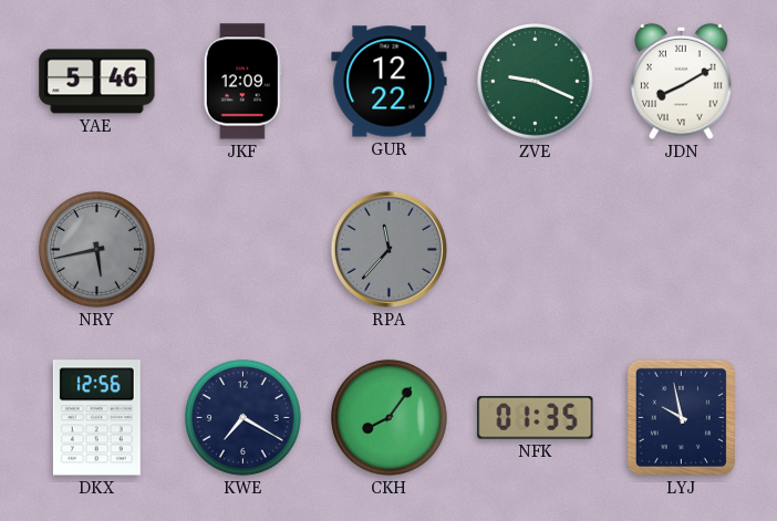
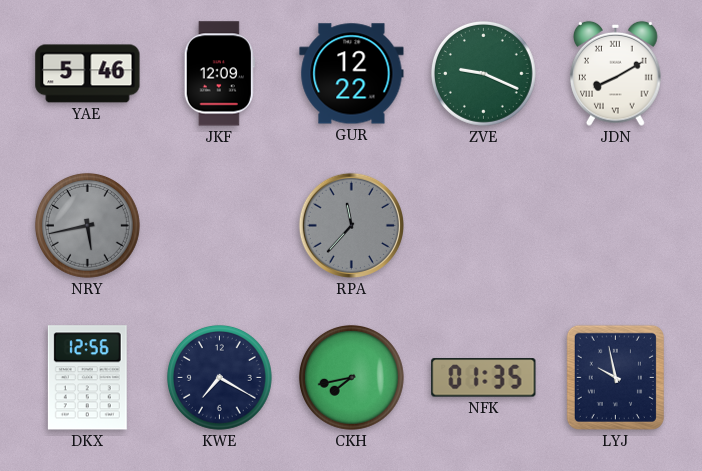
CKH: 8:06 -> 7:43
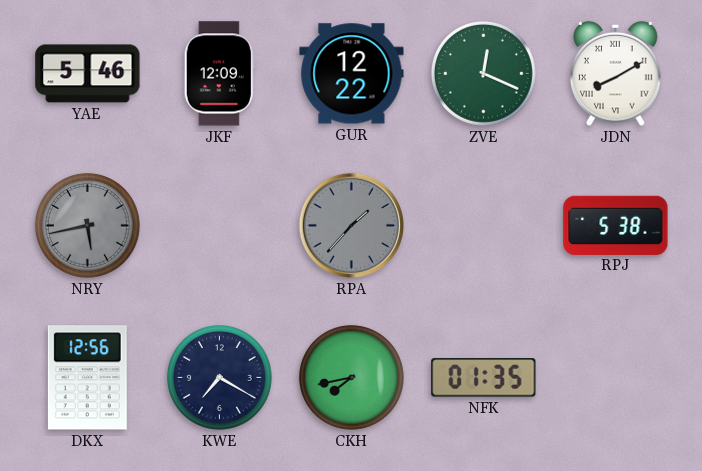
ZVE: 9:19 -> 12:19
RPA: 11:37 -> 1:37
RPJ: none -> 5:38
LYJ: 9:58 -> none
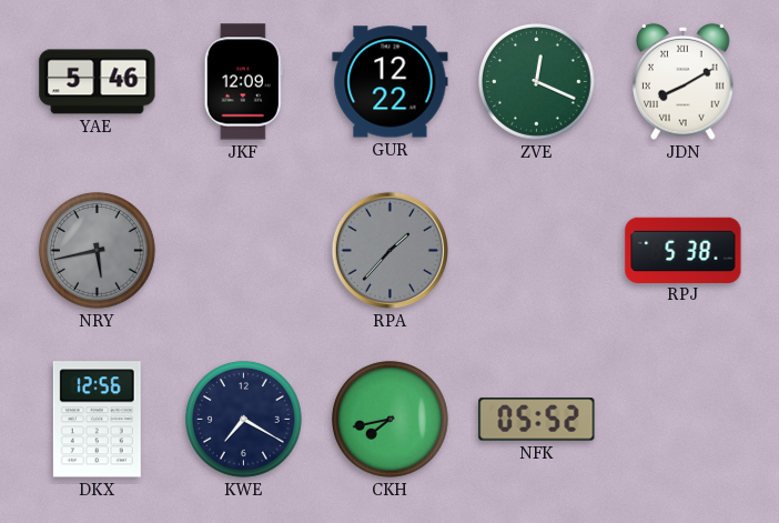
NFK: 01:35 -> 05:52
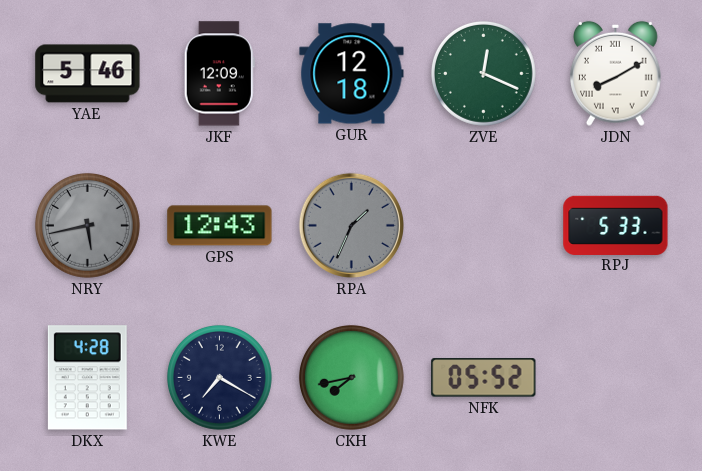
GUR: 12:22 -> 12:18
GPS: none -> 12:43
RPA: 1:37 -> 1:34
RPJ: 5:38 -> 5:33
DKX: 12:56 -> 4:28
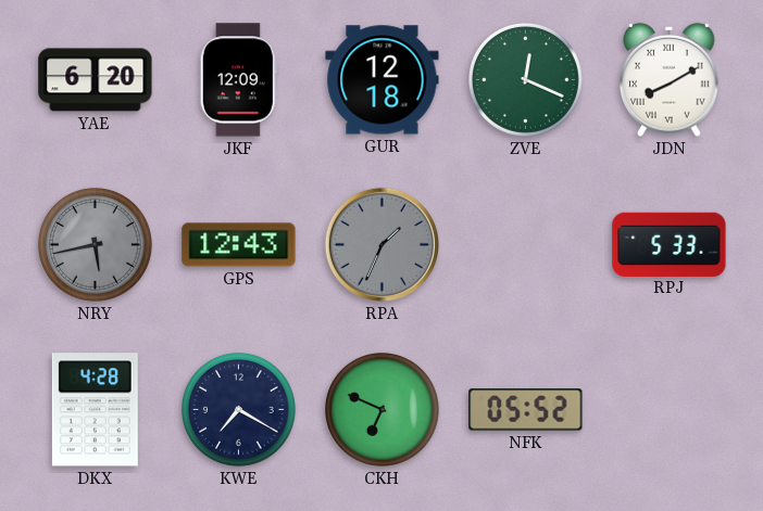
YAE: 5:46 -> 6:20
CKH: 7:43 -> 6:49
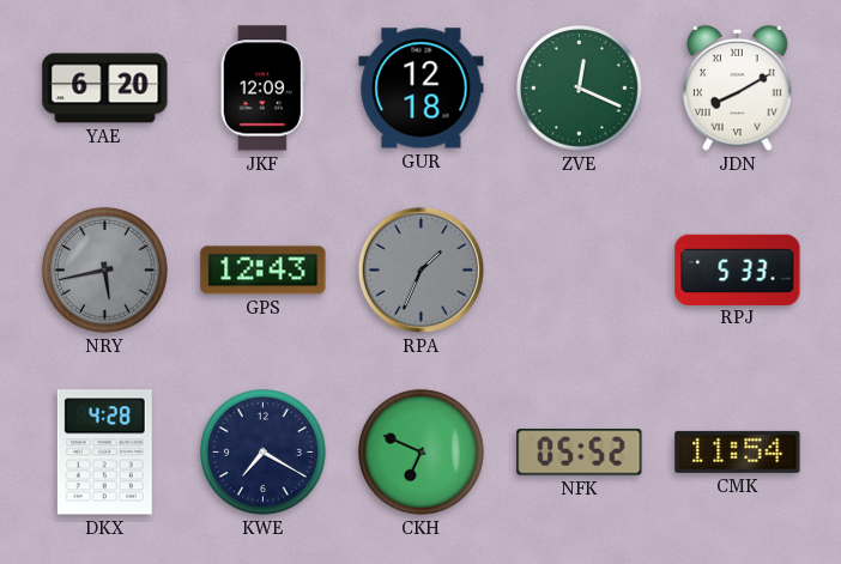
CMK: none -> 11:54
